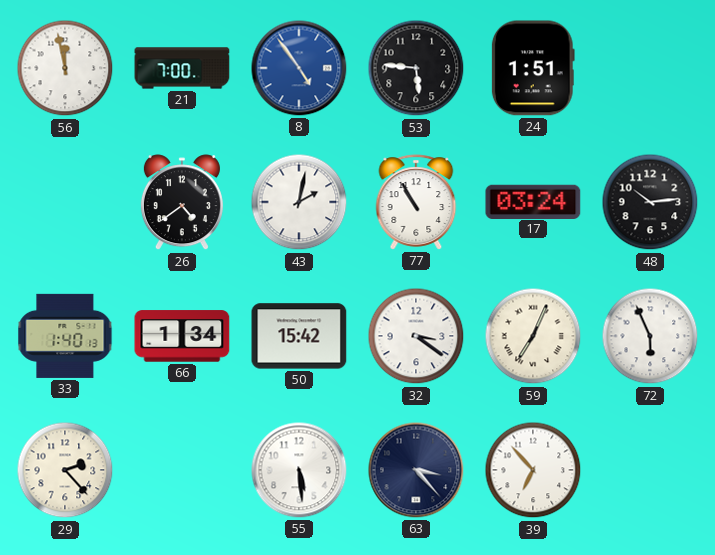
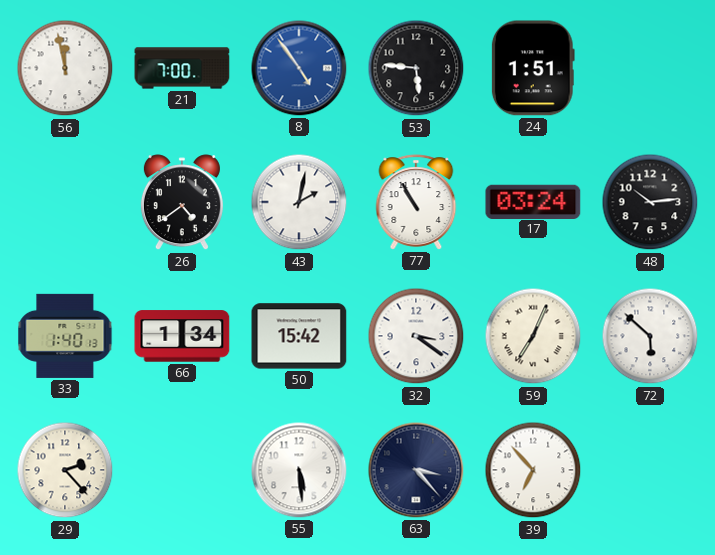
72: 5:56 -> 5:52
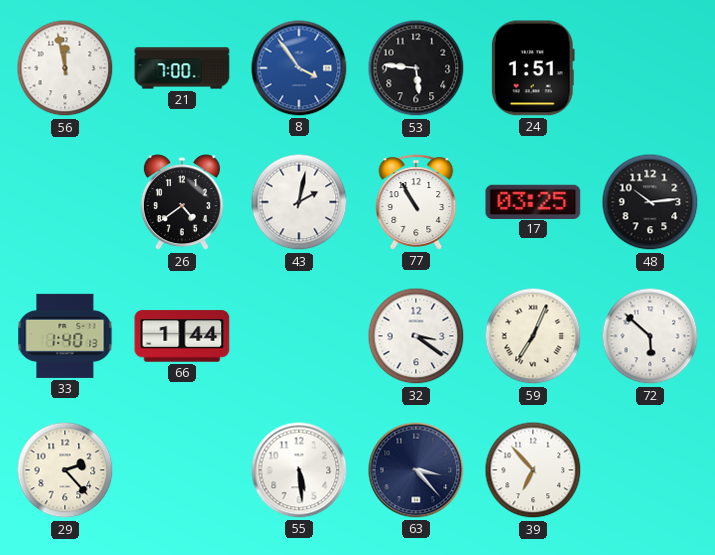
8: 4:54 -> 3:54
17: 03:24 -> 03:25
66: 1:34 -> 1:44
50: 15:42 -> none
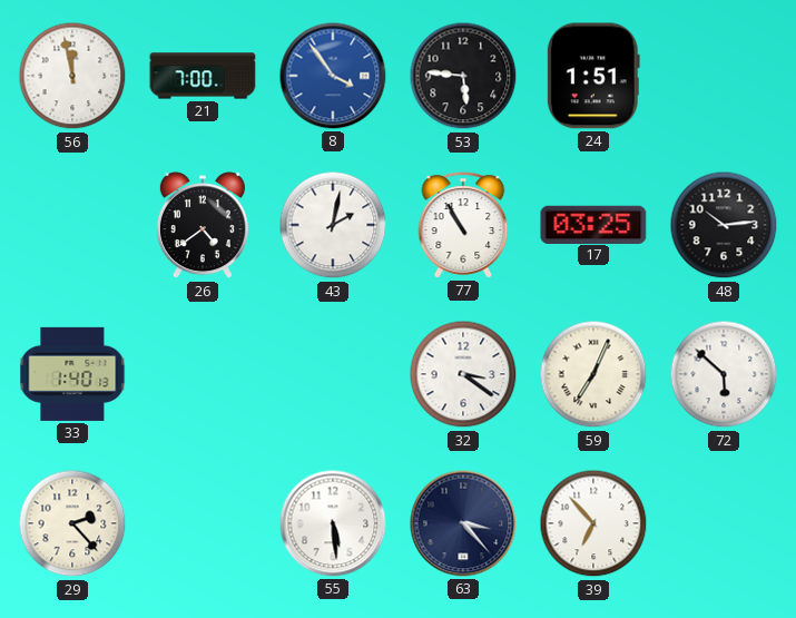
66: 1:44 -> none
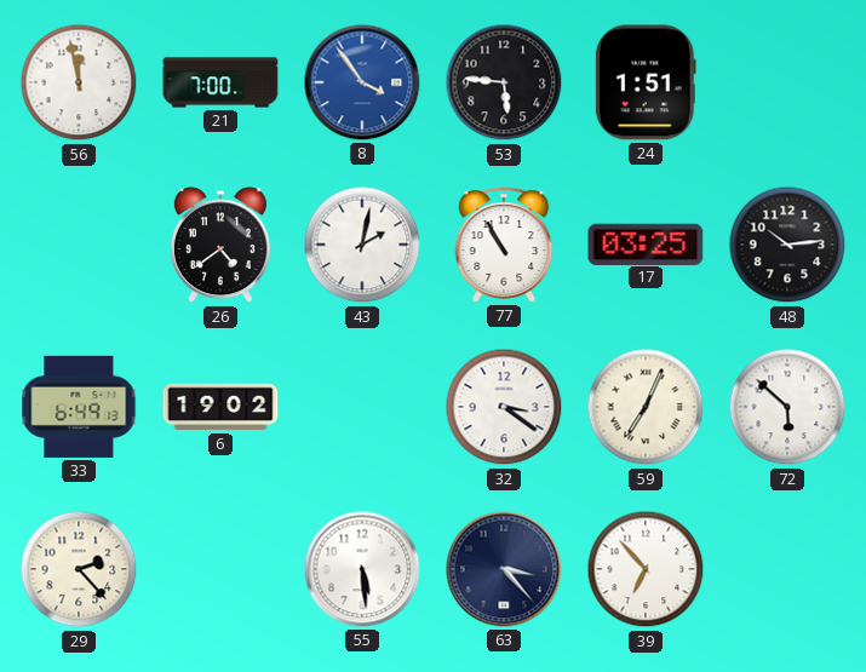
33: 1:40 -> 6:49
6: none -> 19:02
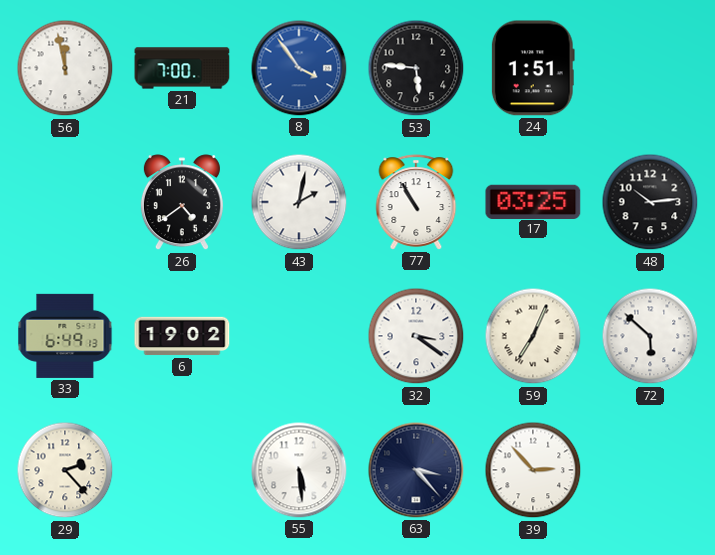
39: 6:53 -> 2:53
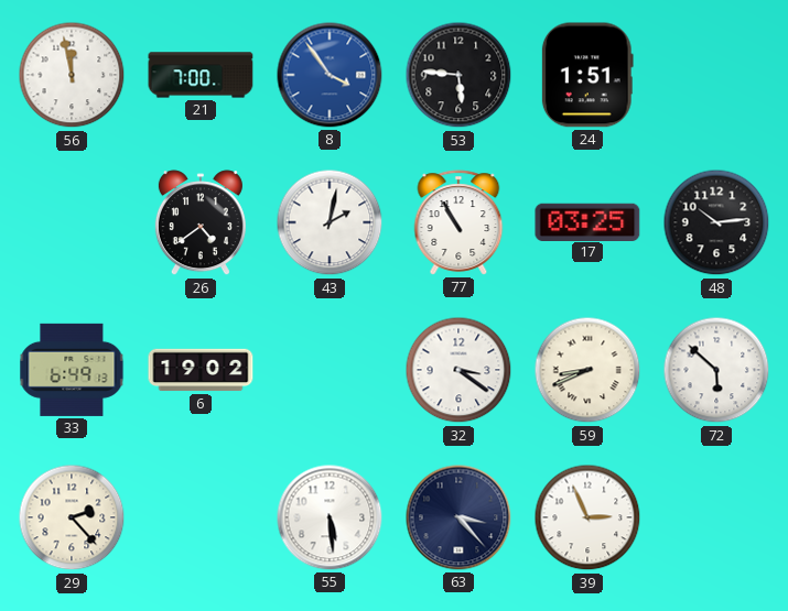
59: 7:04 -> 8:41
39: 2:53 -> 2:56
